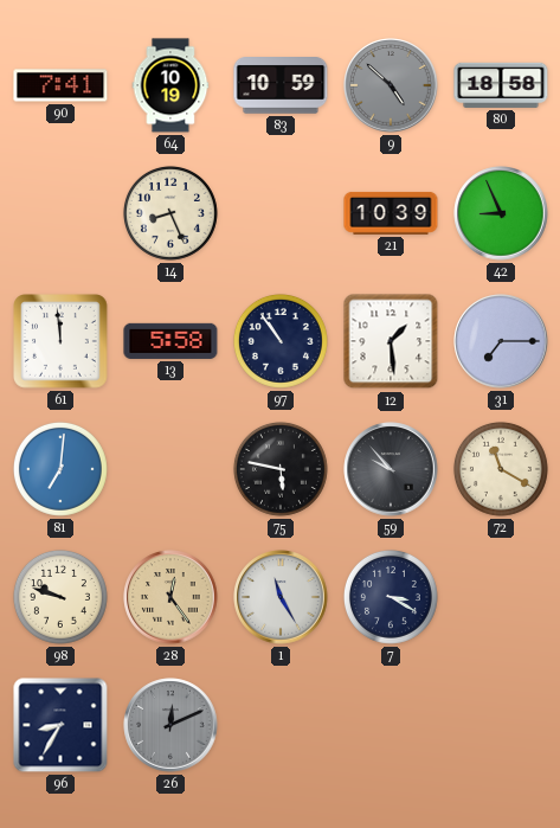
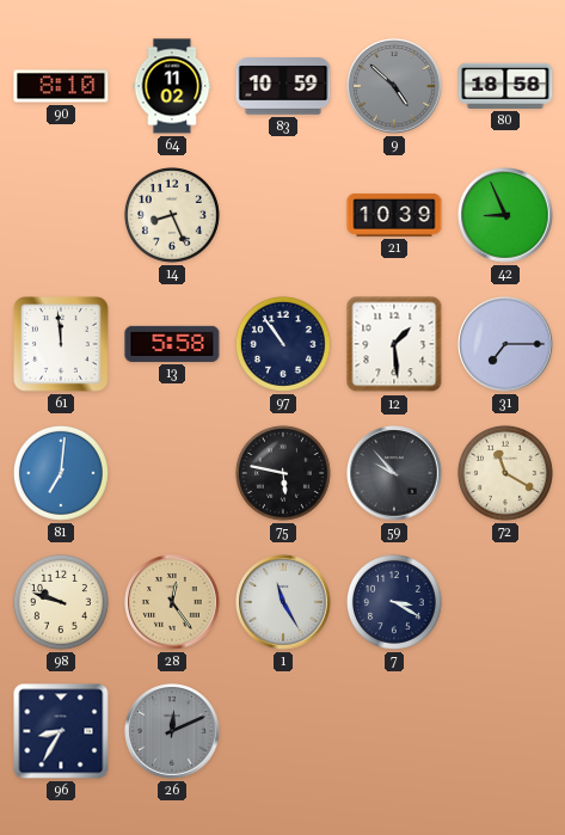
90: 7:41 -> 8:10
64: 10:19 -> 11:02
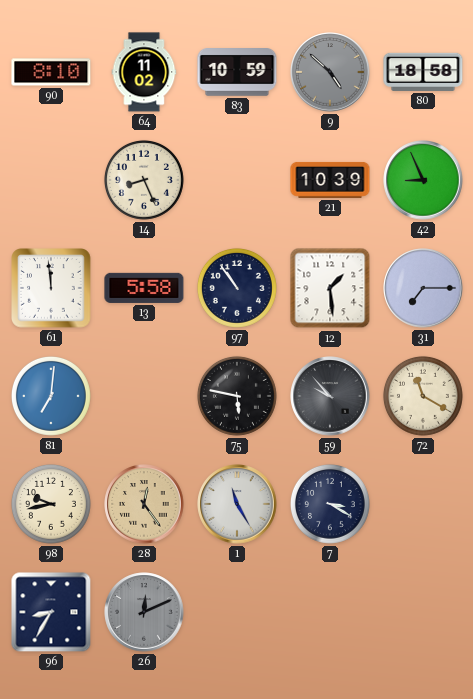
98: 9:48 -> 9:43
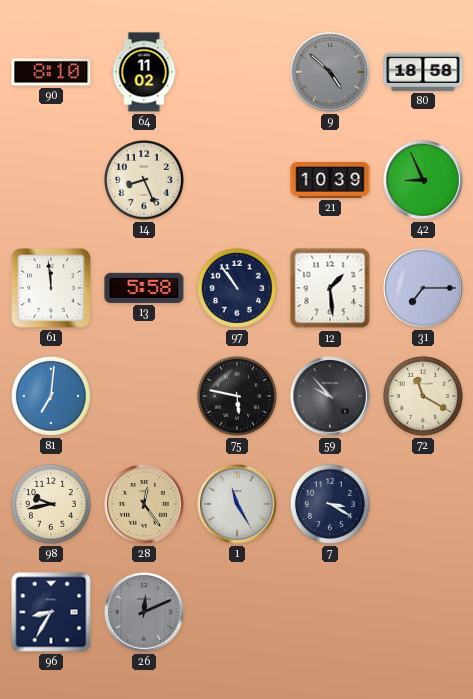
83: 10:59 -> none
